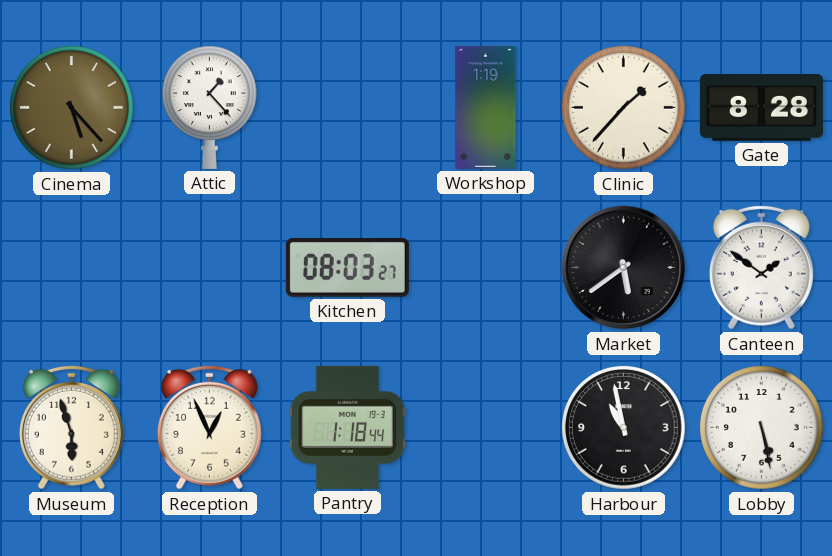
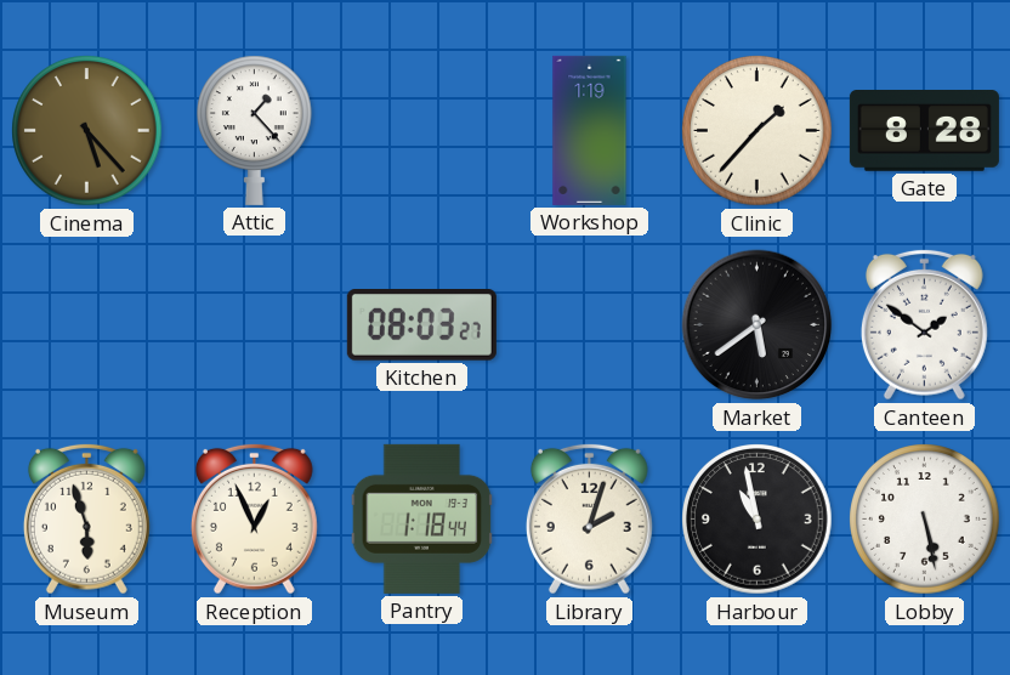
Library: none -> 2:03
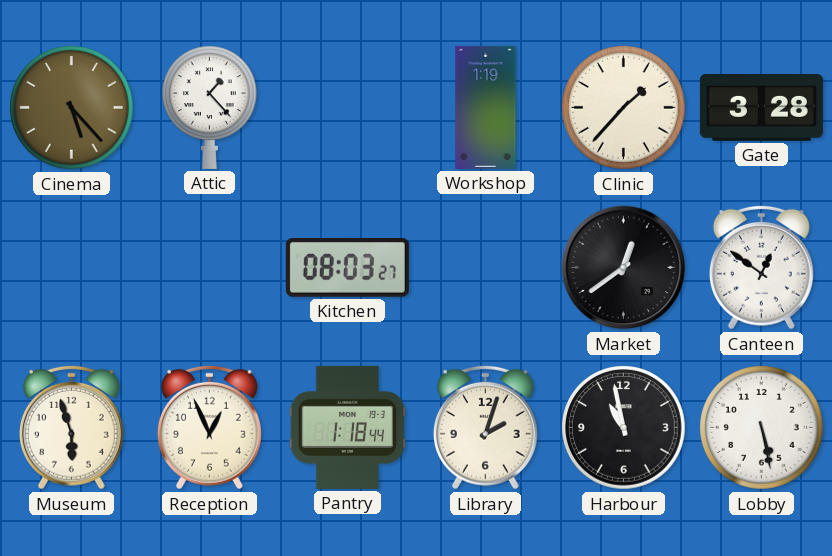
Gate: 8:28 -> 3:28
Market: 5:39 -> 12:39
Canteen: 1:51 -> 12:51
